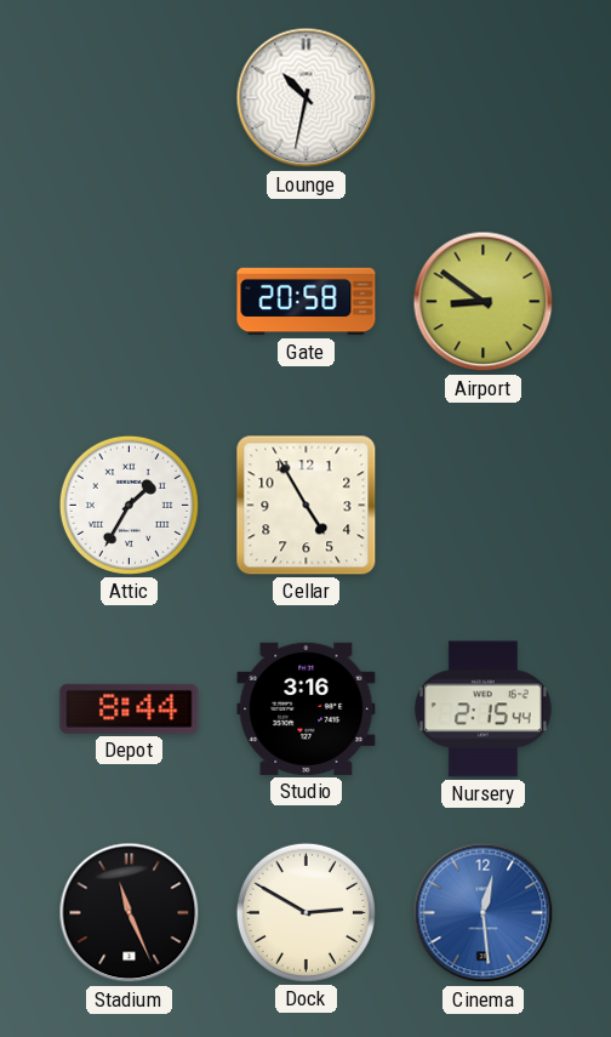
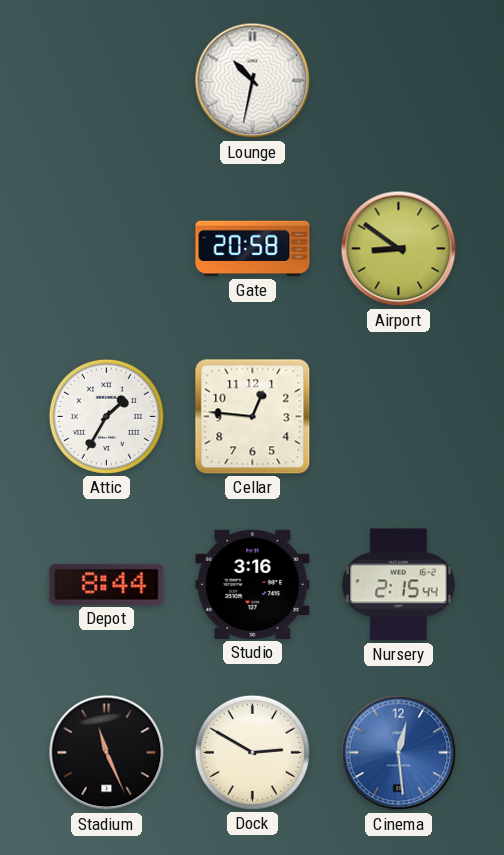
Cellar: 4:55 -> 12:46
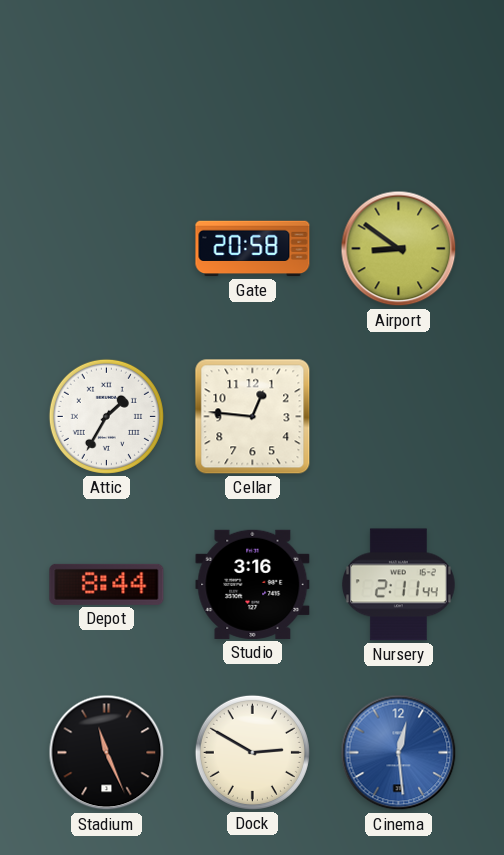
Lounge: 10:32 -> none
Nursery: 2:15 -> 2:11
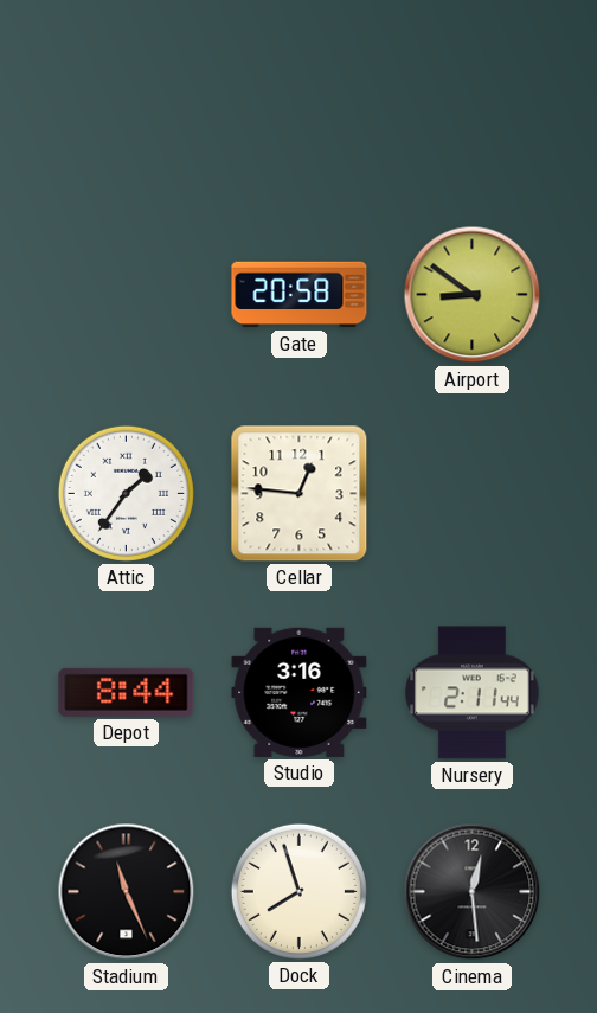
Attic: 1:35 -> 1:36
Dock: 2:50 -> 7:57
Cinema dial: blue -> black
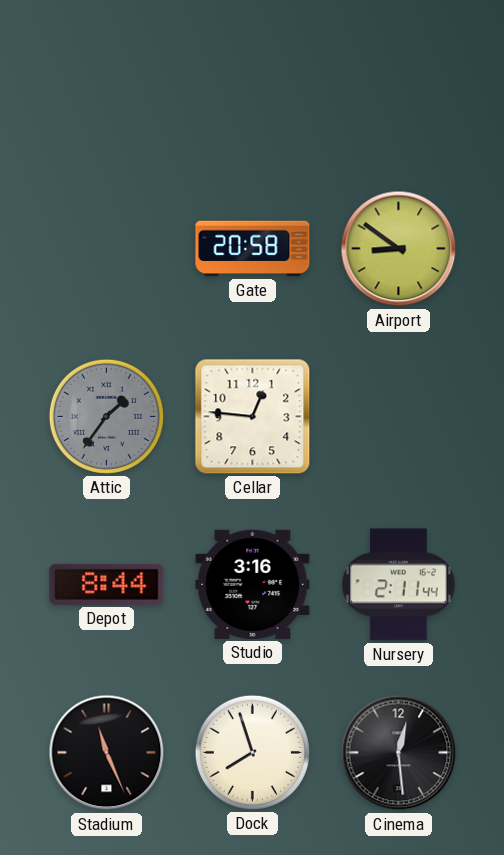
Attic dial: white -> grey
